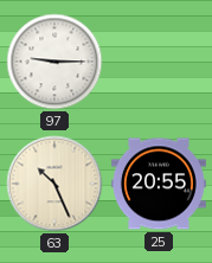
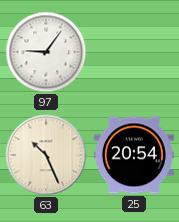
97: 9:15 -> 9:06
25: 20:55 -> 20:54
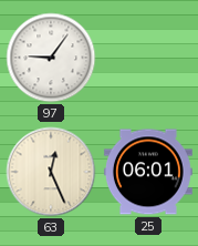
63: 10:26 -> 12:26
25: 20:54 -> 06:01
